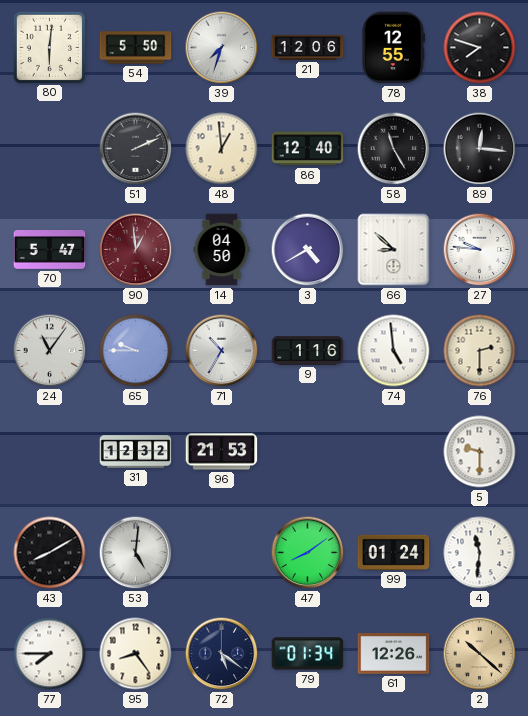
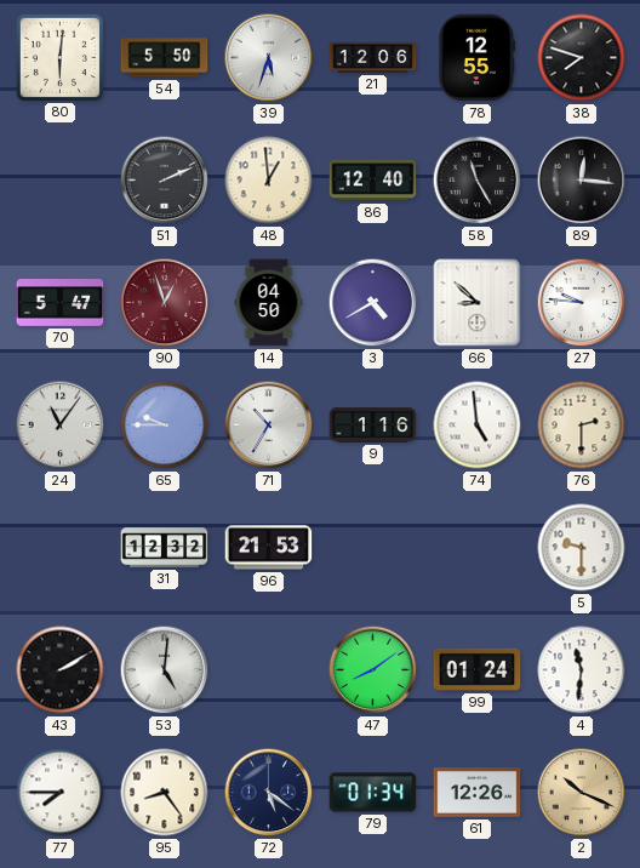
39: 7:33 -> 5:33
90: 12:59 -> 12:57
43: 8:10 -> 2:10
2: 10:22 -> 10:19
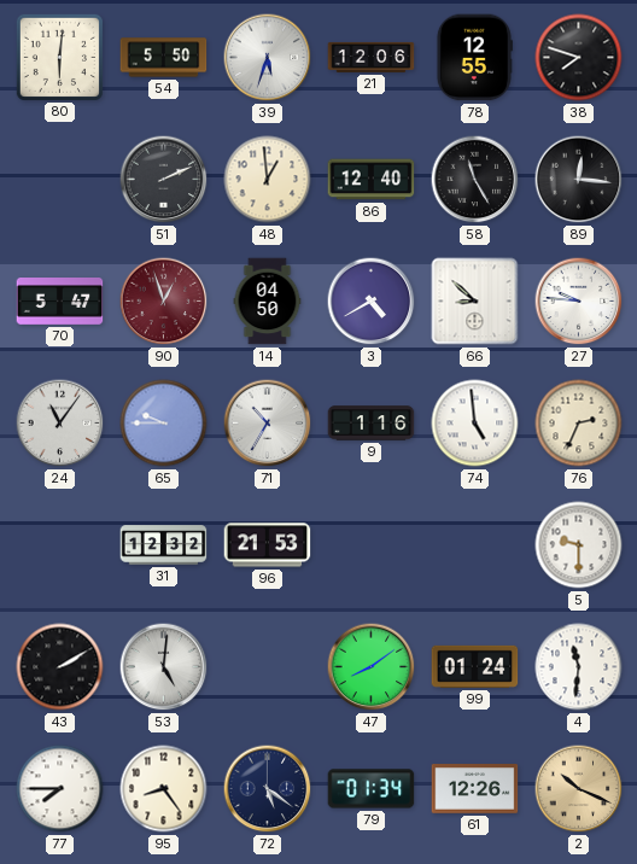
76: 2:30 -> 2:34
